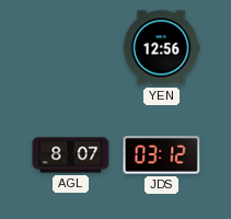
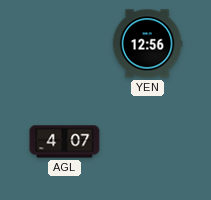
AGL: 8:07 -> 4:07
JDS: 03:12 -> none
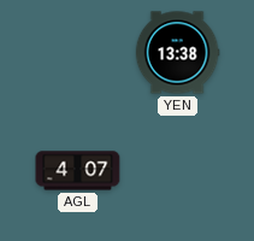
YEN: 12:56 -> 13:38
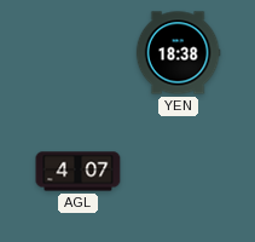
YEN: 13:38 -> 18:38
